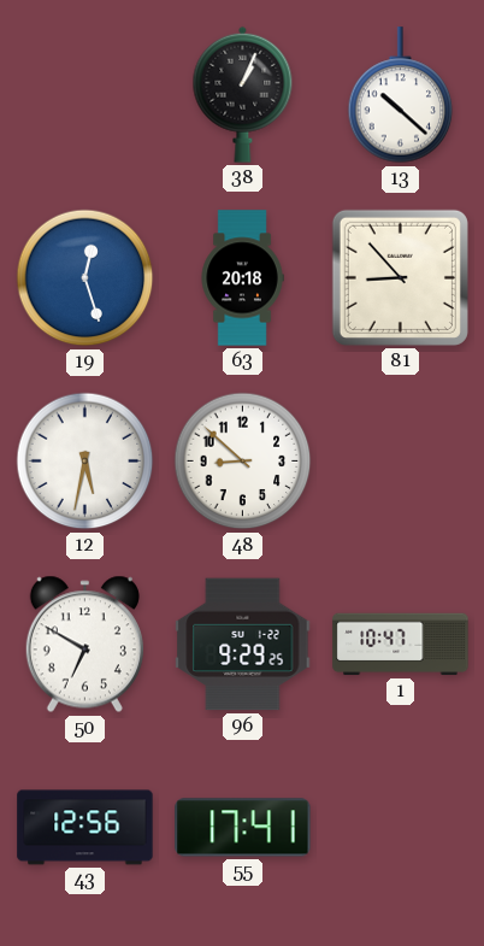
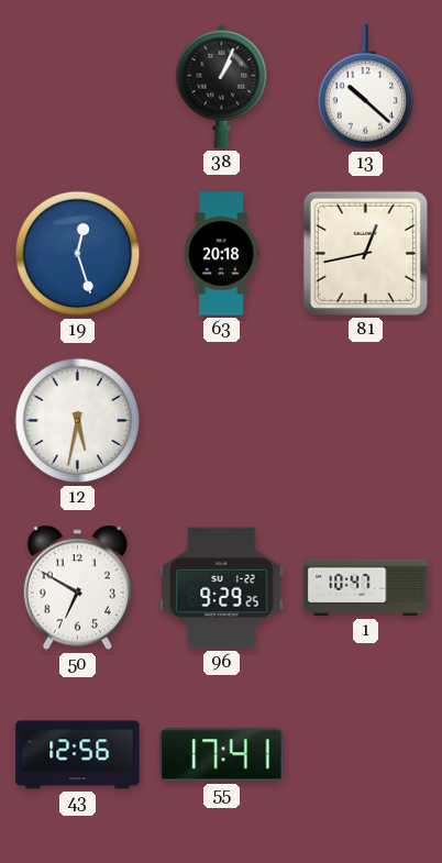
81: 8:53 -> 12:43
48: 8:52 -> none
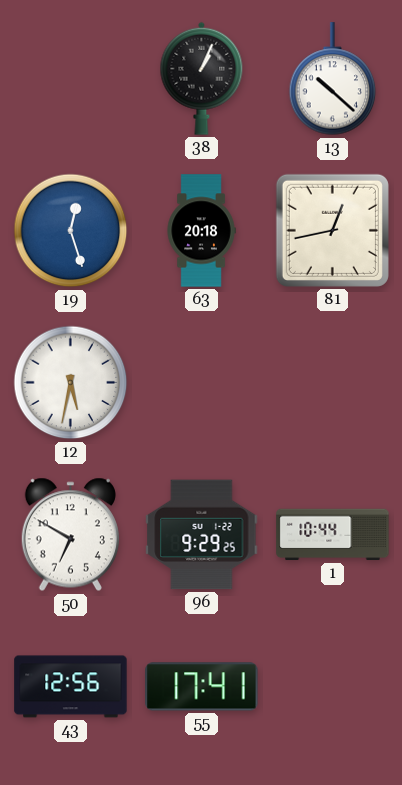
1: 10:47 -> 10:44
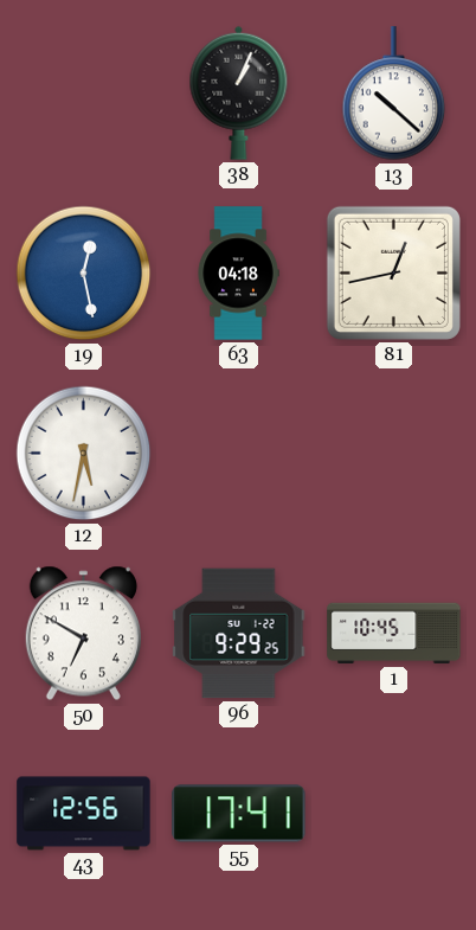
19: 12:27 -> 12:28
63: 20:18 -> 04:18
1: 10:44 -> 10:45
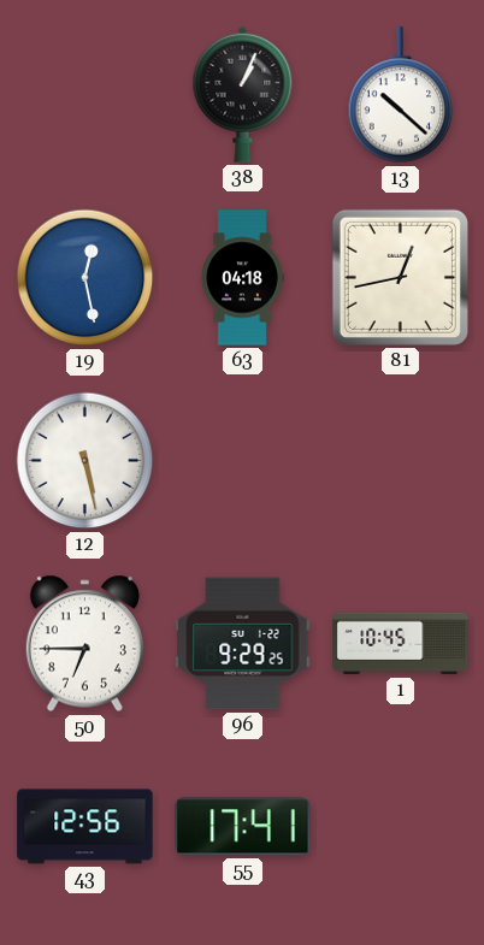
12: 5:32 -> 5:28
50: 6:50 -> 6:45
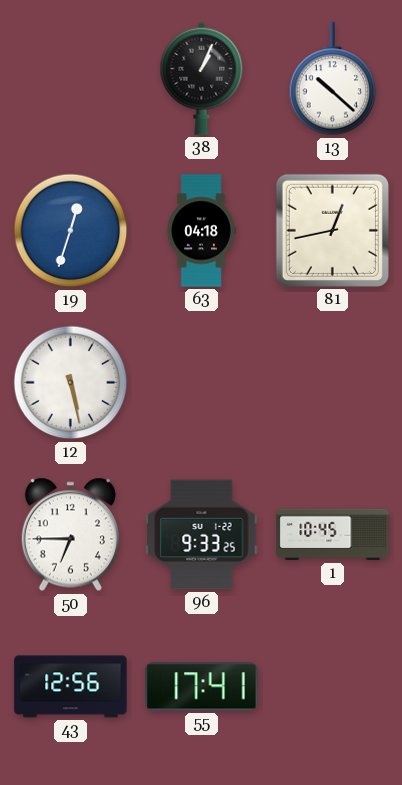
19: 12:28 -> 12:33
96: 9:29 -> 9:33
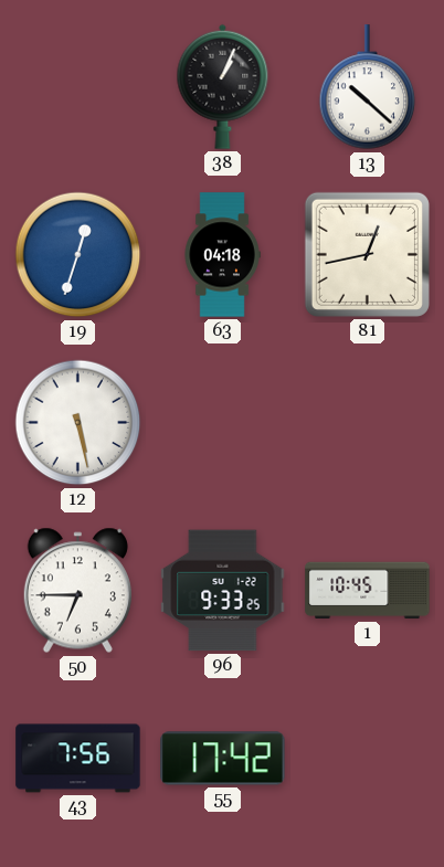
43: 12:56 -> 7:56
55: 17:41 -> 17:42
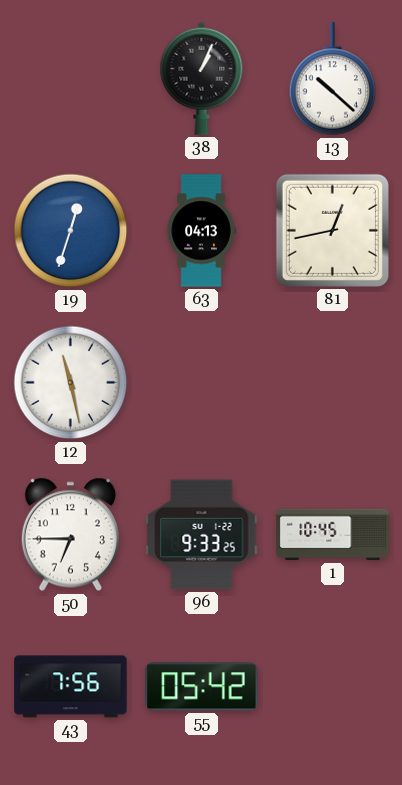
63: 04:18 -> 04:13
12: 5:28 -> 11:28
55: 17:42 -> 05:42
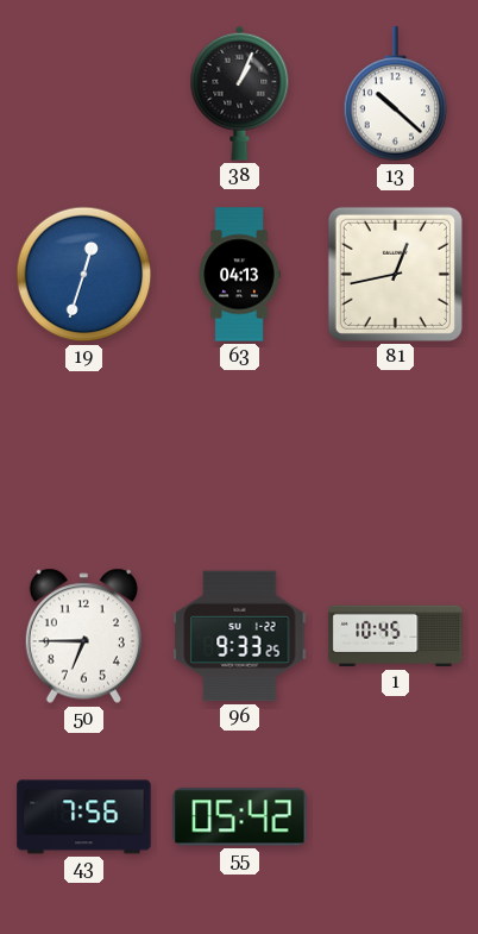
12: 11:28 -> none
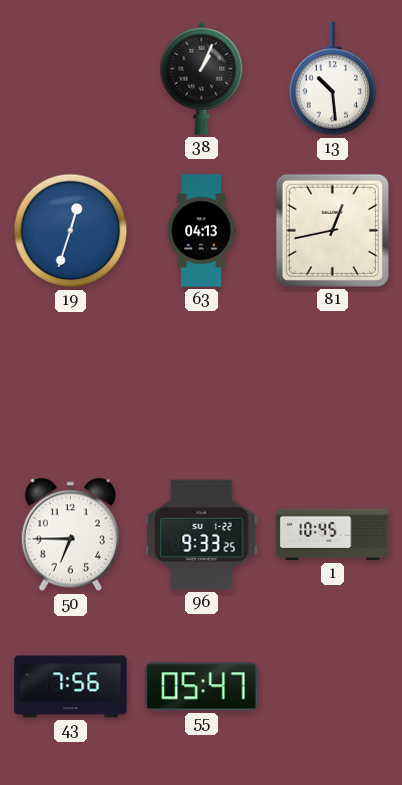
13: 10:22 -> 10:29
55: 05:42 -> 05:47
